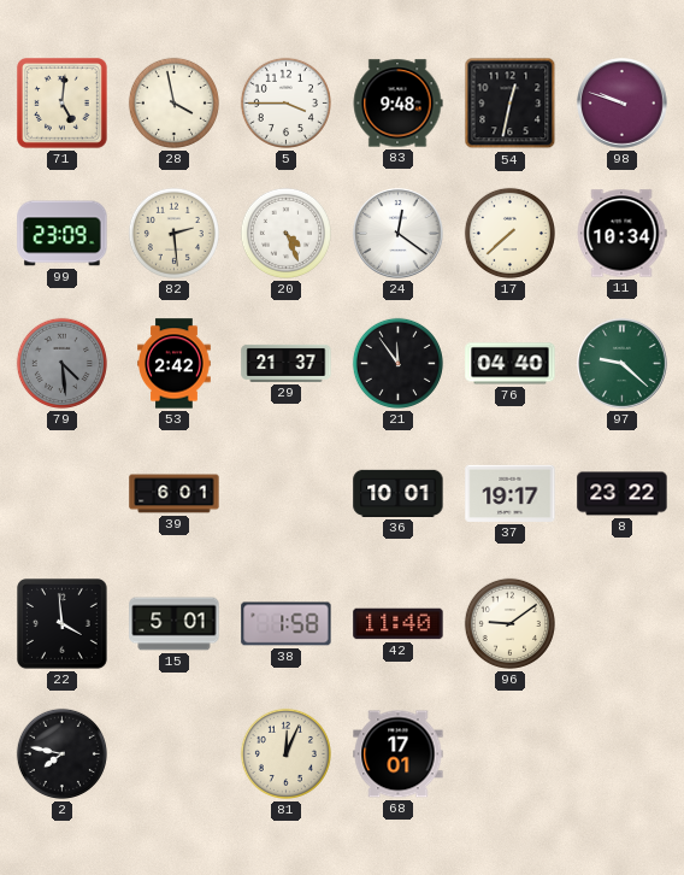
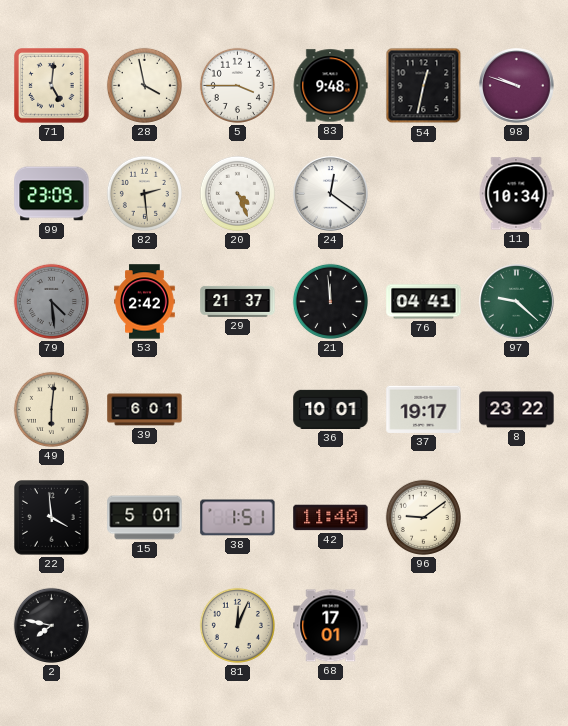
17: 7:38 -> none
21: 11:54 -> 11:59
76: 04:40 -> 04:41
49: none -> 6:01
38: 1:58 -> 1:51
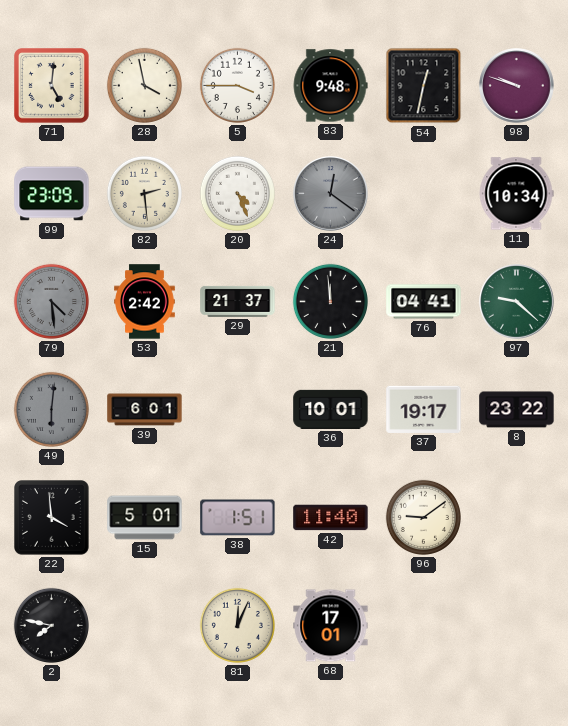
24 dial: white -> grey
49 dial: cream -> grey
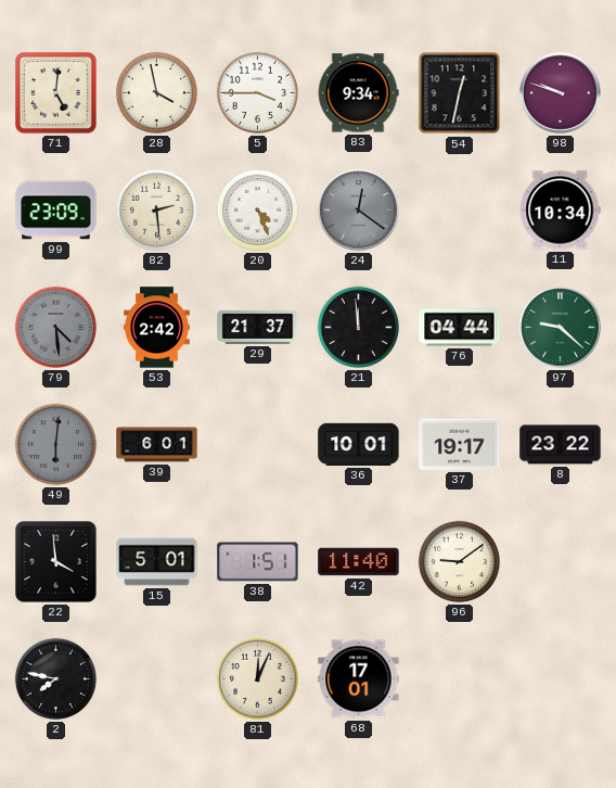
83: 9:48 -> 9:34
76: 04:41 -> 04:44
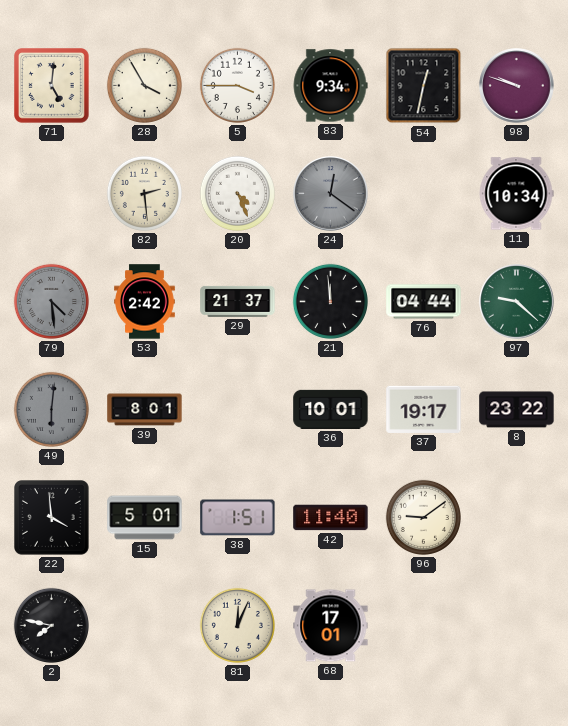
28: 3:58 -> 3:55
99: 23:09 -> none
39: 6:01 -> 8:01
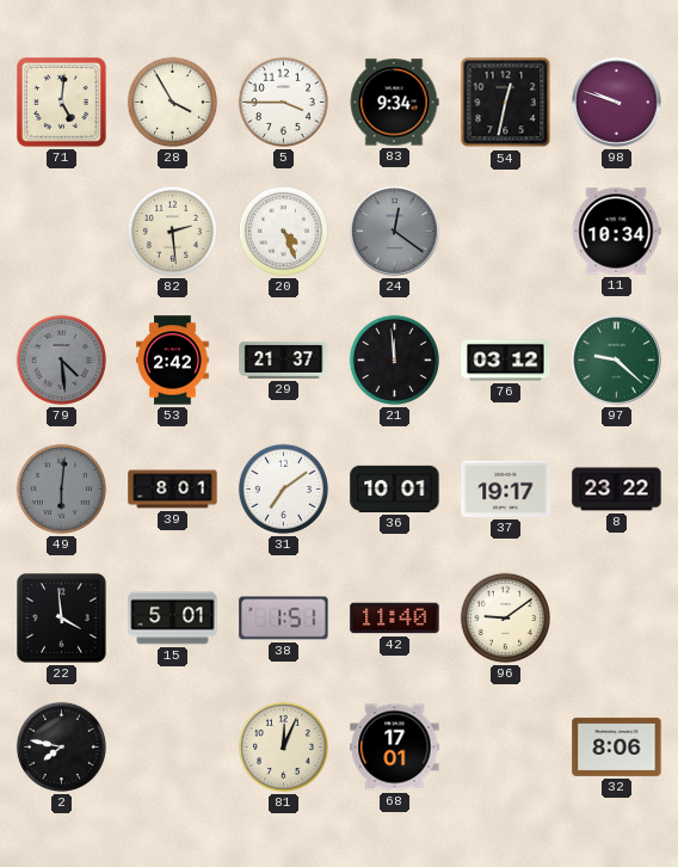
76: 04:44 -> 03:12
31: none -> 7:09
32: none -> 8:06
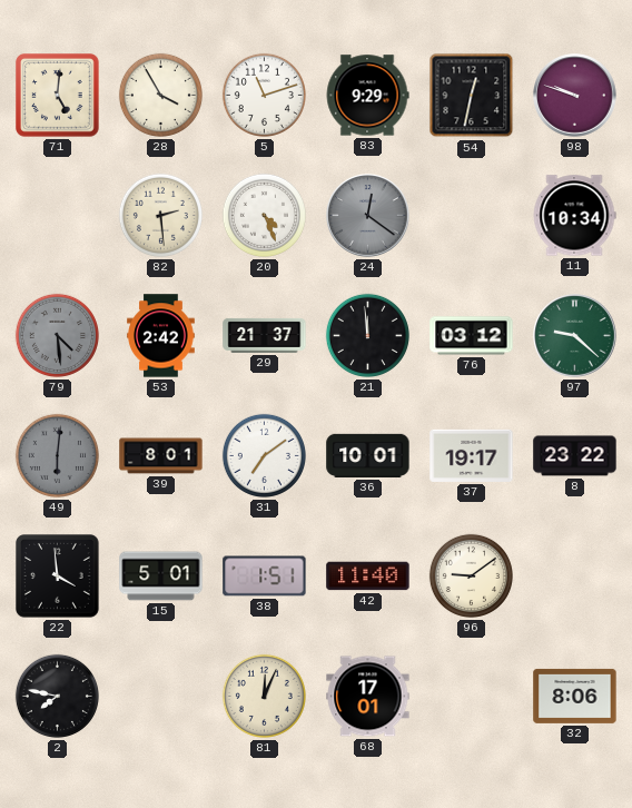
5: 3:45 -> 11:12
83: 9:34 -> 9:29
